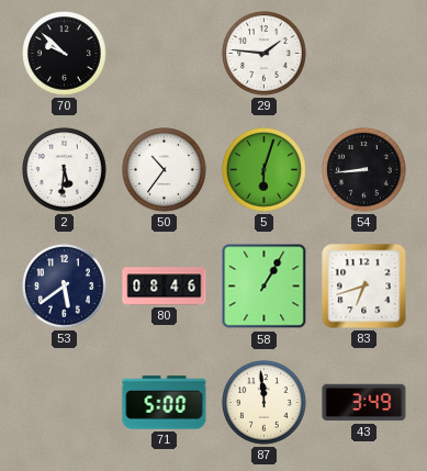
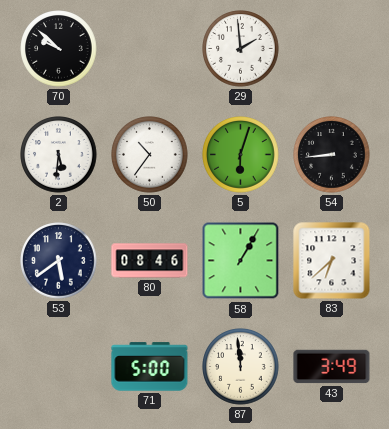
29: 1:46 -> 1:59
83: 6:42 -> 6:38
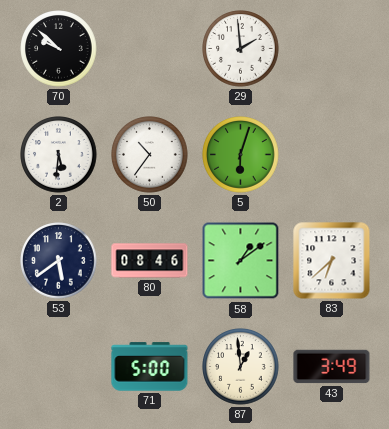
54: 8:44 -> none
58: 1:05 -> 1:09
87: 11:59 -> 12:59
